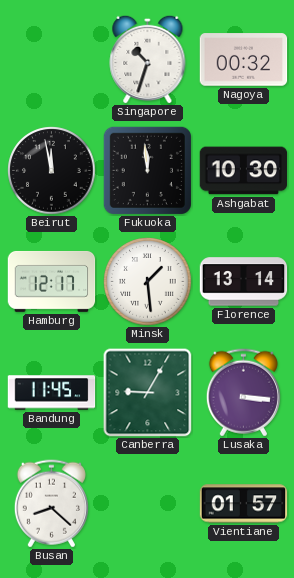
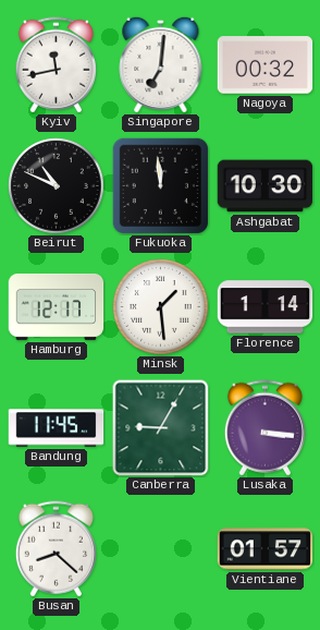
Kyiv: none -> 11:43
Singapore: 10:33 -> 7:01
Beirut: 11:58 -> 10:49
Florence: 13:14 -> 1:14
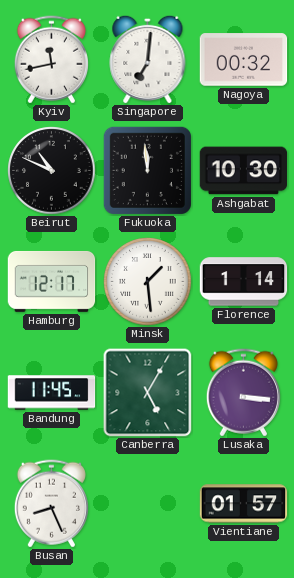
Canberra: 9:05 -> 5:05
Busan: 8:22 -> 8:26
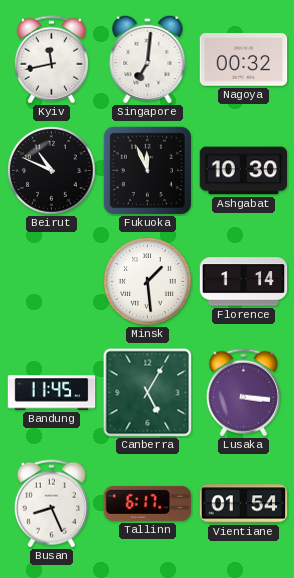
Fukuoka: 11:59 -> 11:56
Hamburg: 12:17 -> none
Tallinn: none -> 6:17
Vientiane: 01:57 -> 01:54
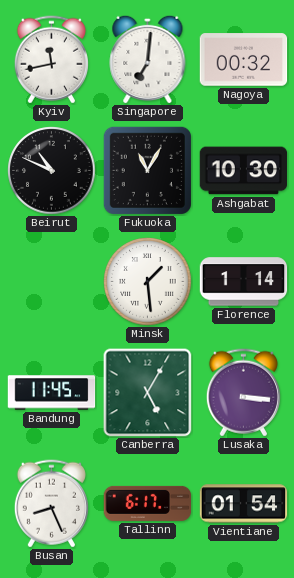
Fukuoka: 11:56 -> 11:05
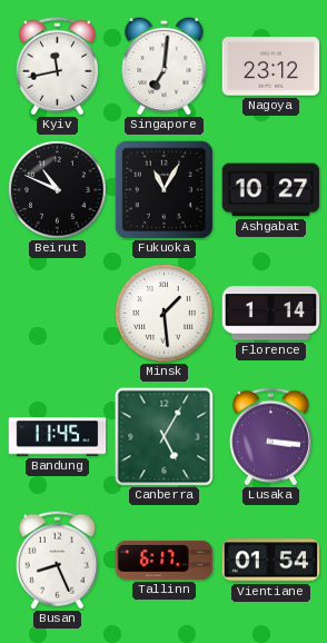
Nagoya: 00:32 -> 23:12
Ashgabat: 10:30 -> 10:27
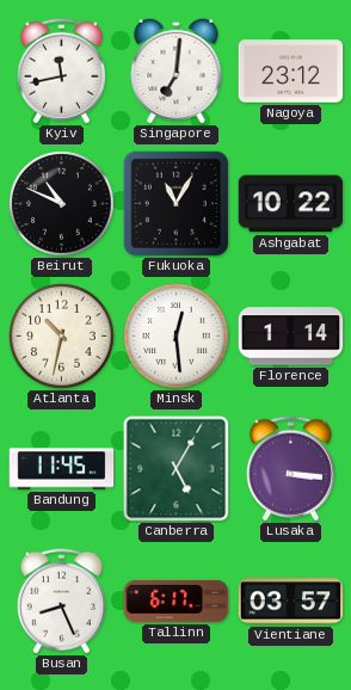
Ashgabat: 10:27 -> 10:22
Atlanta: none -> 10:32
Minsk: 1:29 -> 12:29
Vientiane: 01:54 -> 03:57
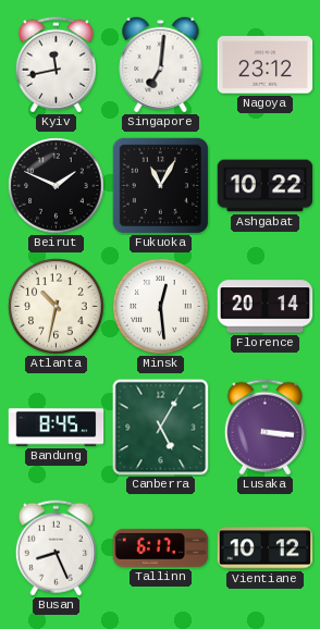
Beirut: 10:49 -> 1:49
Florence: 1:14 -> 20:14
Bandung: 11:45 -> 8:45
Vientiane: 03:57 -> 10:12
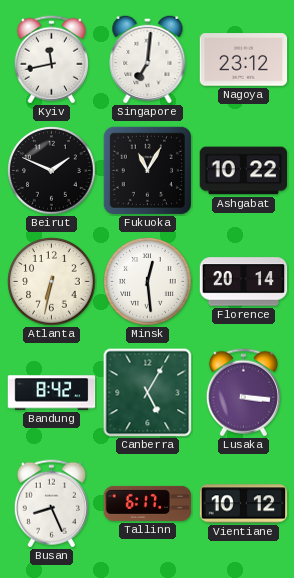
Atlanta: 10:32 -> 6:32
Bandung: 8:45 -> 8:42
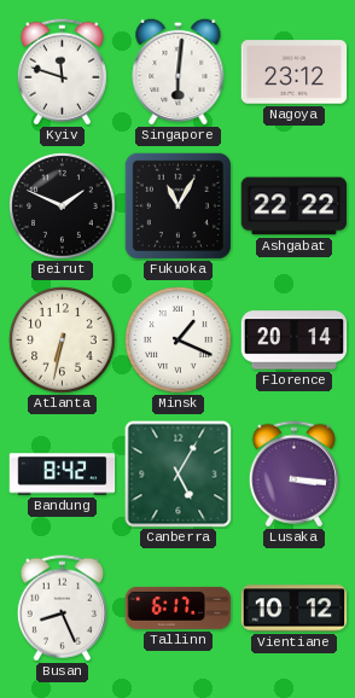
Kyiv: 11:43 -> 11:48
Singapore: 7:01 -> 6:01
Ashgabat: 10:22 -> 22:22
Minsk: 12:29 -> 1:19
